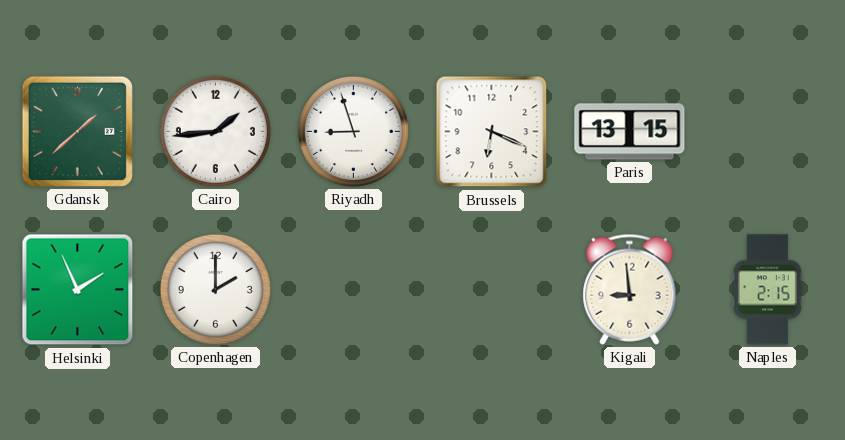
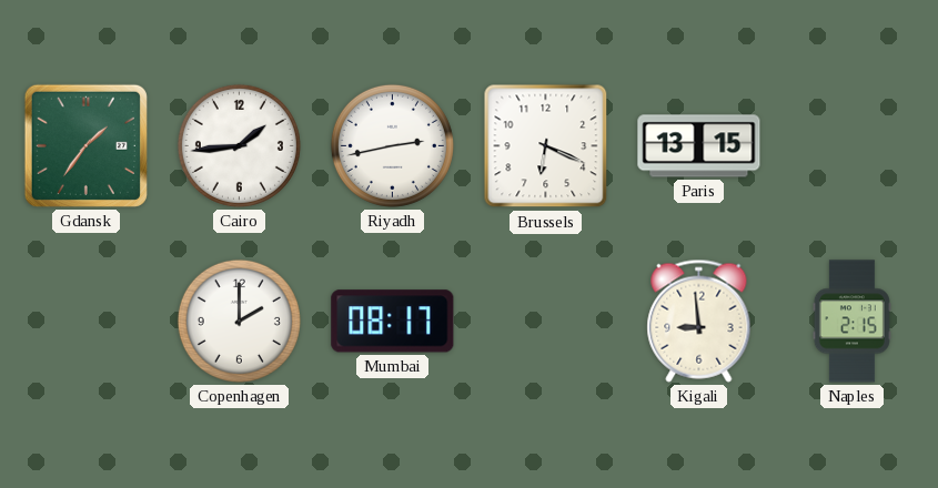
Gdansk: 1:38 -> 1:36
Riyadh: 8:57 -> 2:43
Helsinki: 1:56 -> none
Mumbai: none -> 08:17
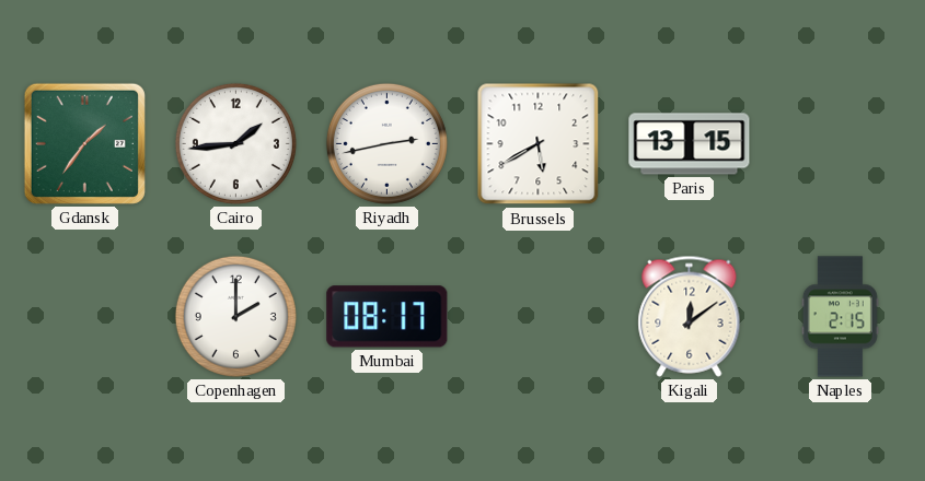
Brussels: 6:19 -> 5:40
Kigali: 8:59 -> 12:09
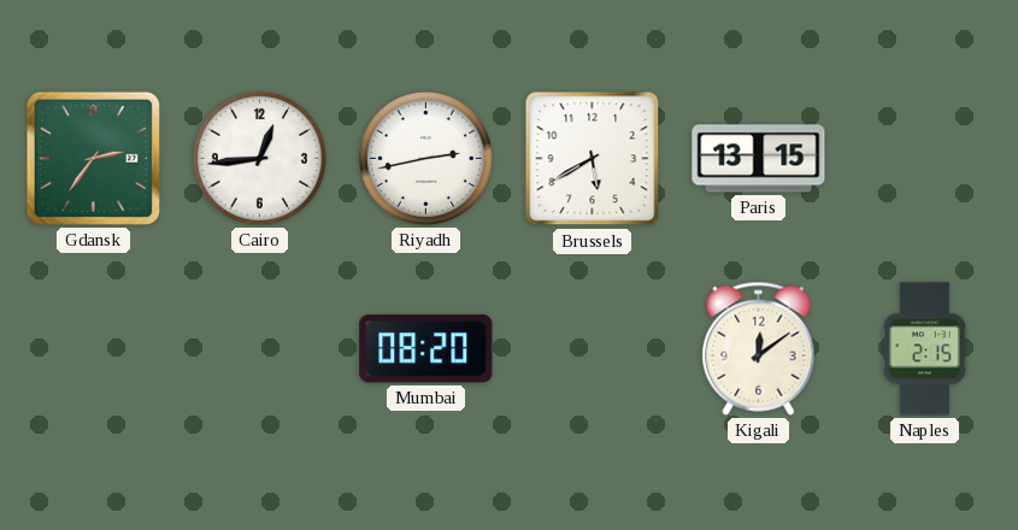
Gdansk: 1:36 -> 2:36
Cairo: 1:44 -> 12:44
Copenhagen: 2:00 -> none
Mumbai: 08:17 -> 08:20
